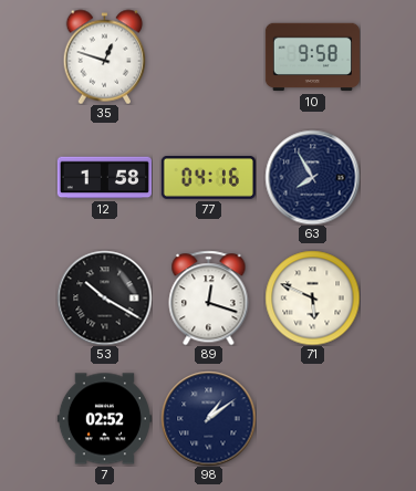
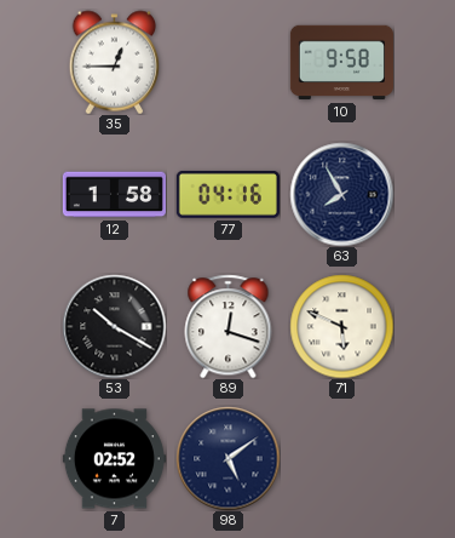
35: 12:48 -> 12:45
98: 1:09 -> 5:09
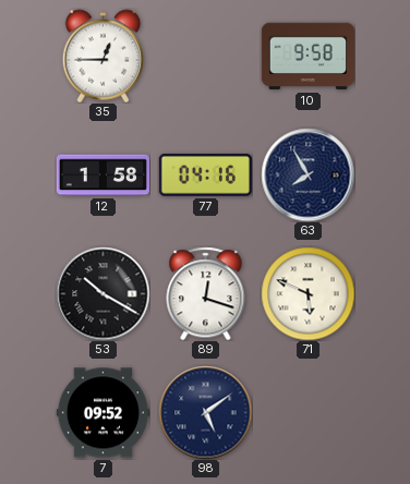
7: 02:52 -> 09:52
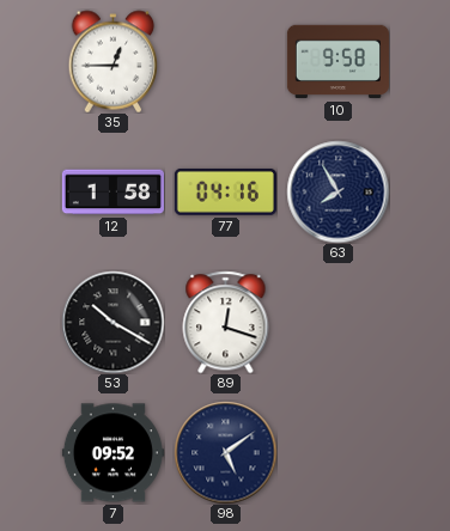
71: 5:49 -> none
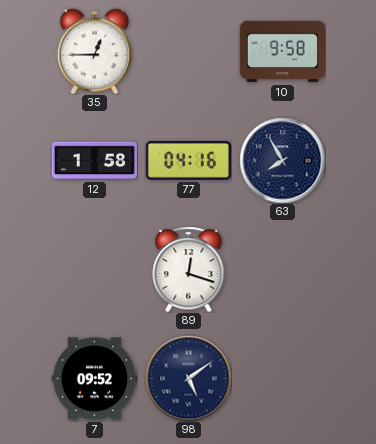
53: 10:20 -> none
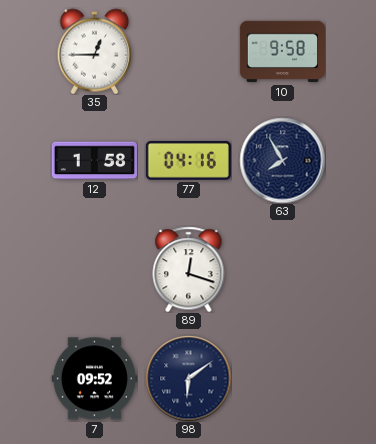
98: 5:09 -> 6:09
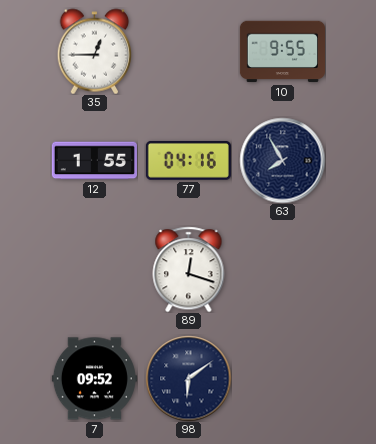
10: 9:58 -> 9:55
12: 1:58 -> 1:55
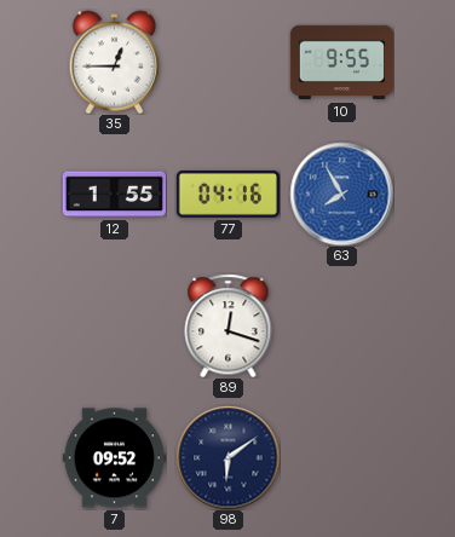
63 dial: navy -> blue
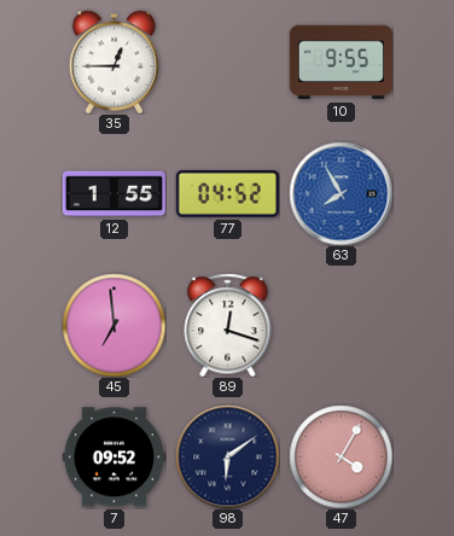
77: 04:16 -> 04:52
45: none -> 6:59
47: none -> 4:05
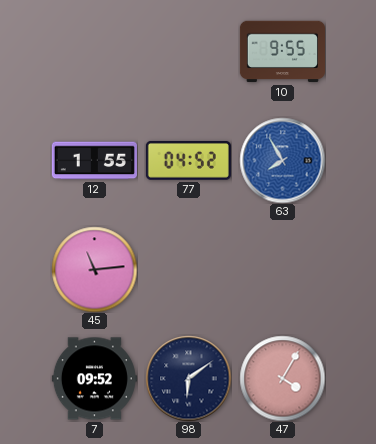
35: 12:45 -> none
45: 6:59 -> 11:14
89: 12:18 -> none
